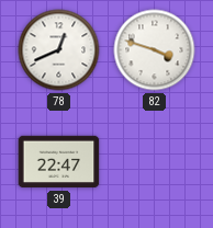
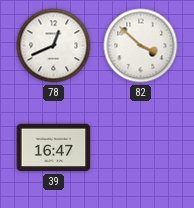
82: 3:48 -> 3:52
39: 22:47 -> 16:47
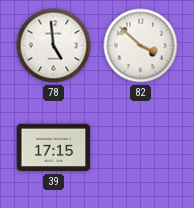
78: 12:41 -> 4:59
39: 16:47 -> 17:15
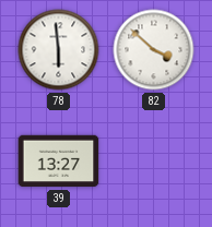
78: 4:59 -> 5:59
39: 17:15 -> 13:27
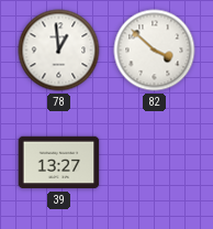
78: 5:59 -> 12:59
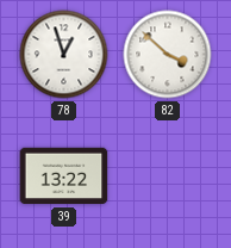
78: 12:59 -> 12:57
39: 13:27 -> 13:22
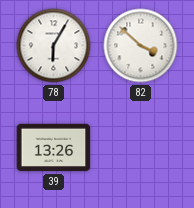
78: 12:57 -> 6:05
39: 13:22 -> 13:26
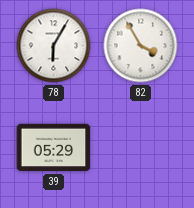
82: 3:52 -> 3:55
39: 13:26 -> 05:29
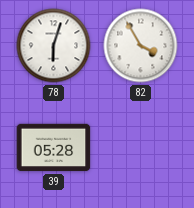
78: 6:05 -> 6:03
39: 05:29 -> 05:28
